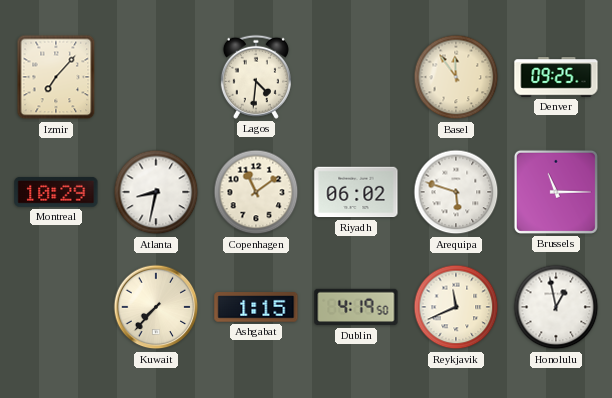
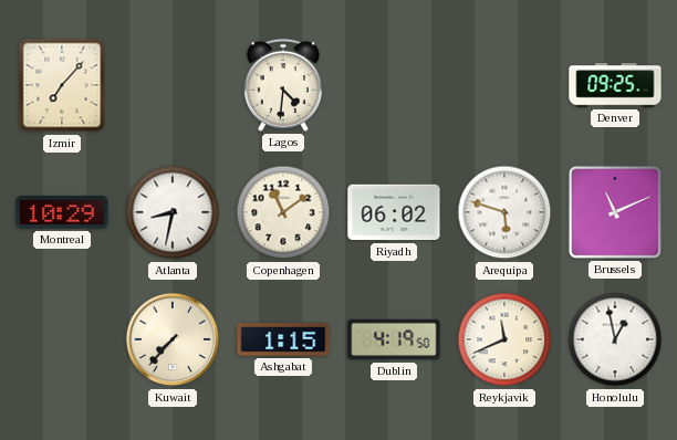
Basel: 11:54 -> none
Brussels: 11:15 -> 11:11
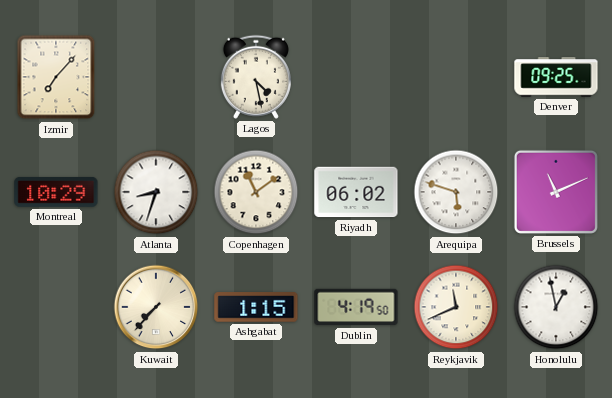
Lagos: 4:31 -> 4:28
Atlanta: 8:32 -> 8:33
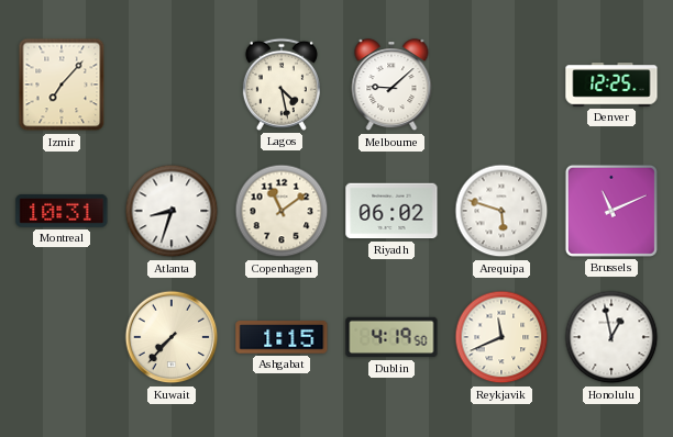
Melbourne: none -> 9:08
Denver: 09:25 -> 12:25
Montreal: 10:29 -> 10:31
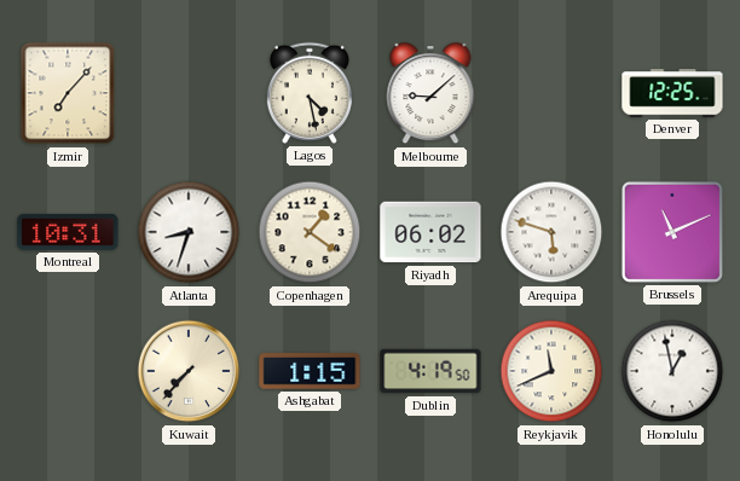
Copenhagen: 11:09 -> 1:21
